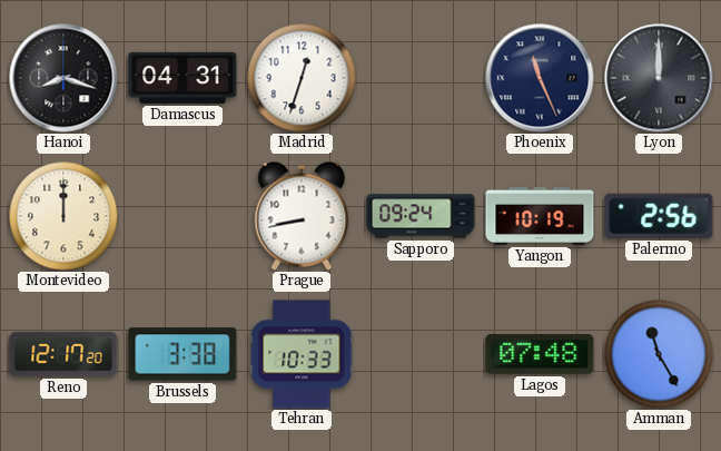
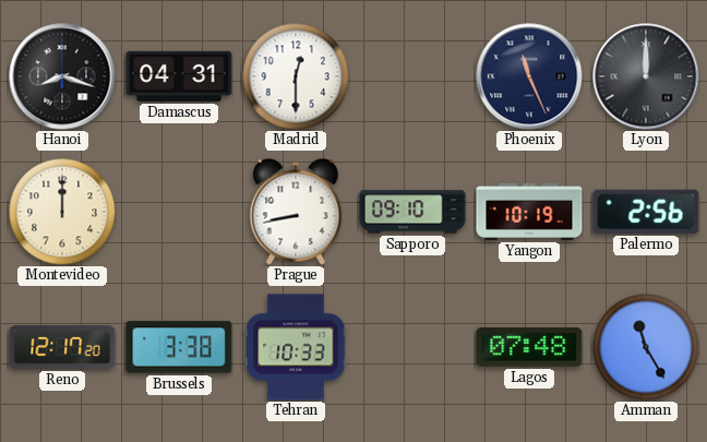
Madrid: 12:33 -> 12:30
Sapporo: 09:24 -> 09:10
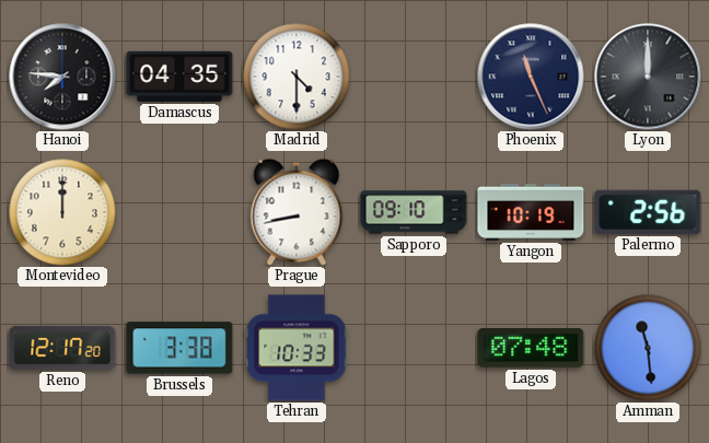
Hanoi: 8:18 -> 7:46
Damascus: 04:31 -> 04:35
Madrid: 12:30 -> 4:30
Amman: 11:25 -> 11:29
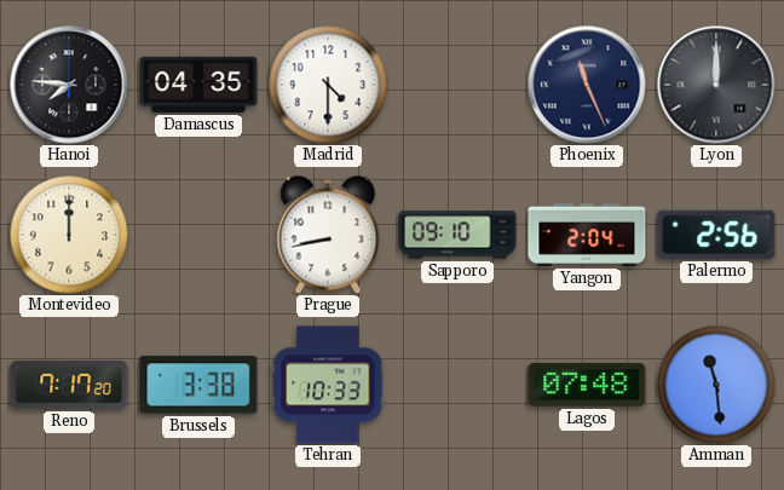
Yangon: 10:19 -> 2:04
Reno: 12:17 -> 7:17
